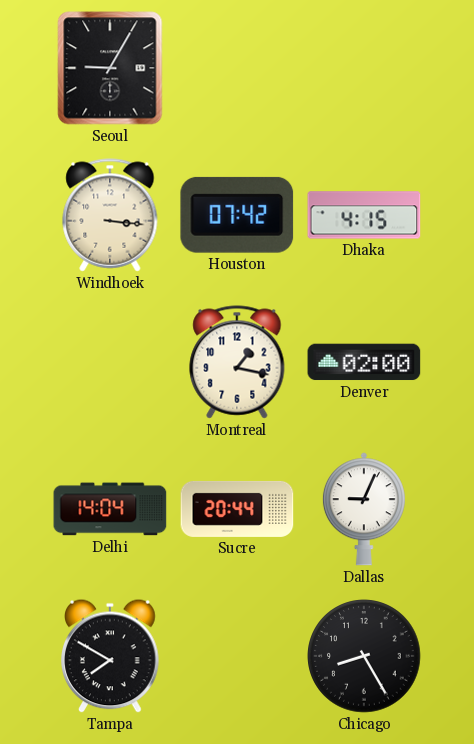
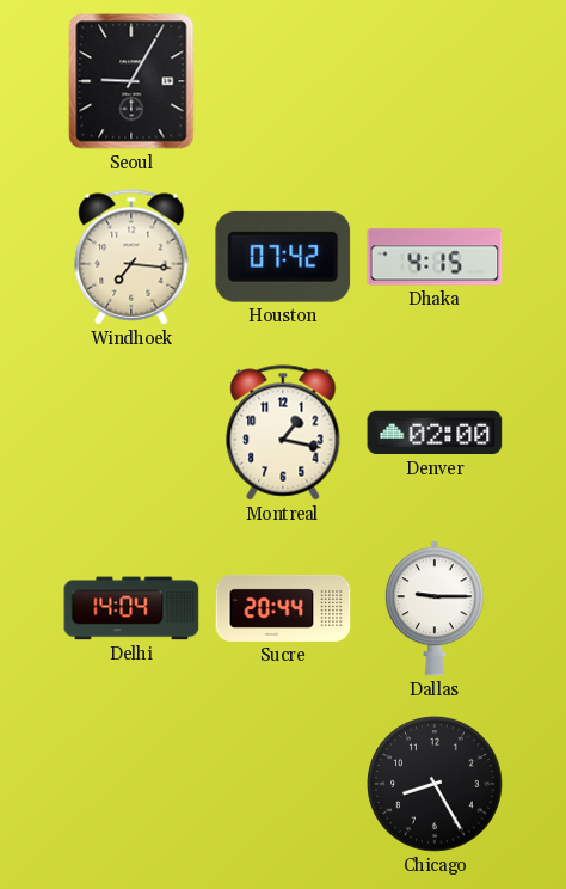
Windhoek: 3:16 -> 7:16
Dallas: 9:04 -> 9:15
Tampa: 7:50 -> none
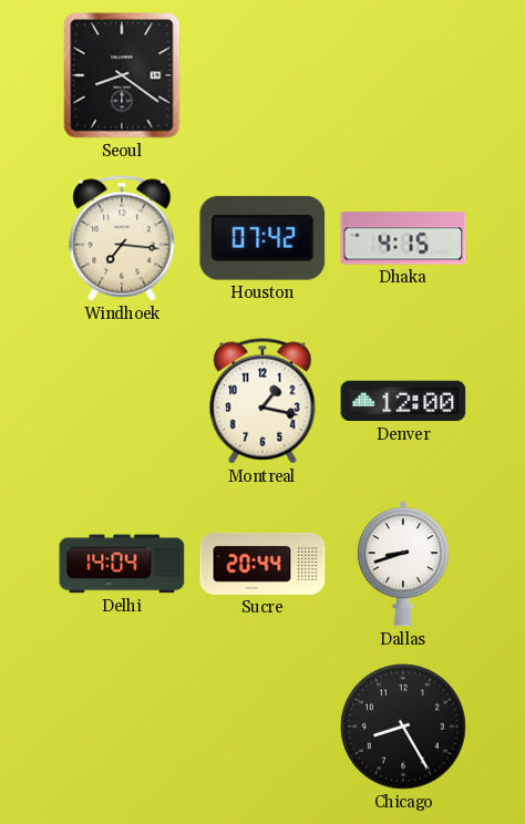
Seoul: 9:05 -> 8:21
Denver: 02:00 -> 12:00
Dallas: 9:15 -> 8:42
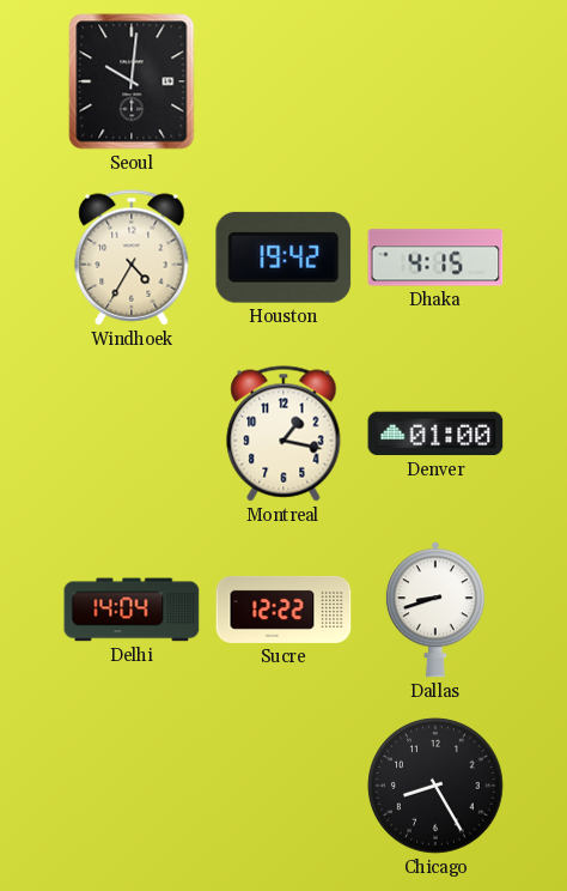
Seoul: 8:21 -> 10:01
Windhoek: 7:16 -> 4:35
Houston: 07:42 -> 19:42
Denver: 12:00 -> 01:00
Sucre: 20:44 -> 12:22
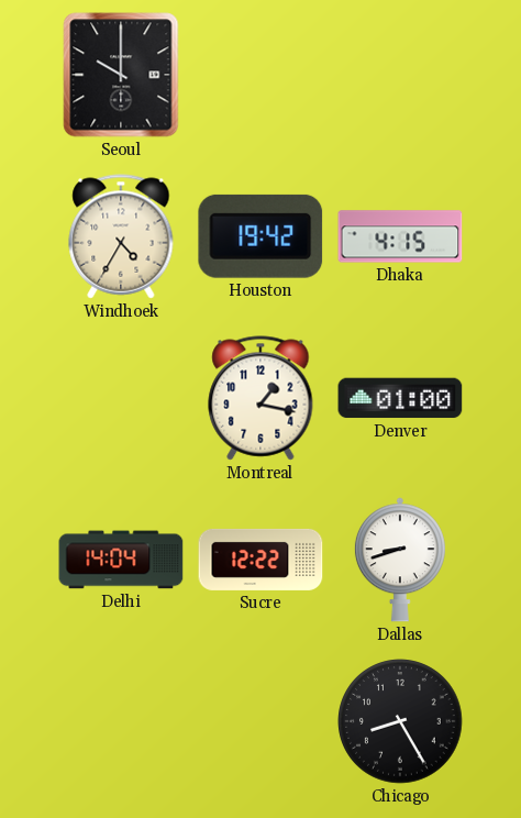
Seoul: 10:01 -> 10:00
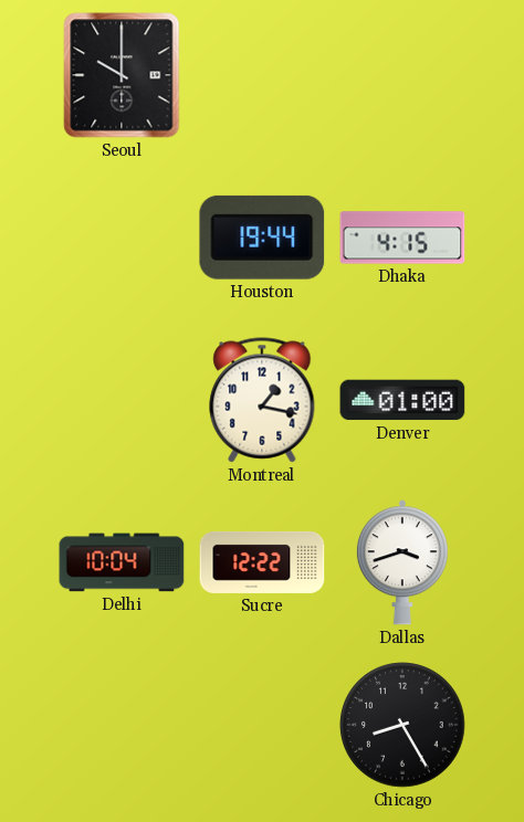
Windhoek: 4:35 -> none
Houston: 19:42 -> 19:44
Delhi: 14:04 -> 10:04
Dallas: 8:42 -> 3:42
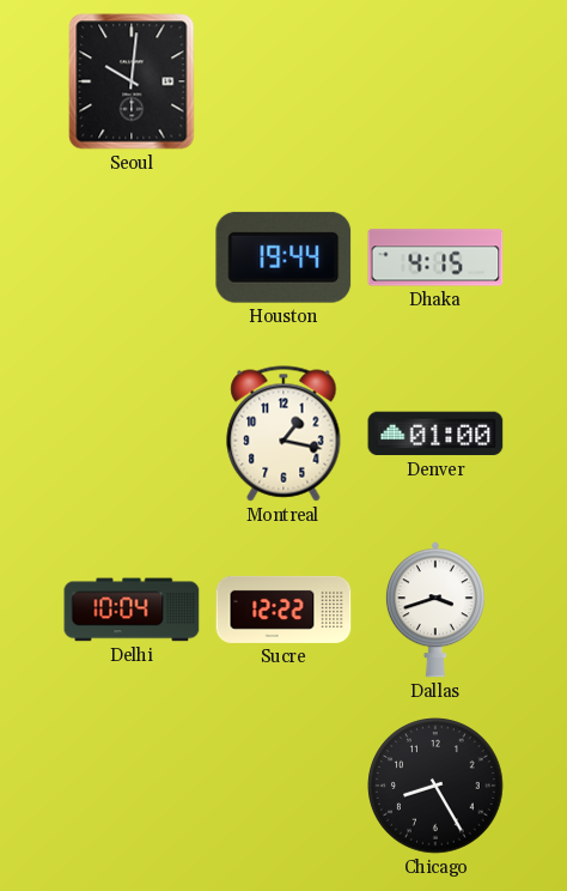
Seoul: 10:00 -> 10:01
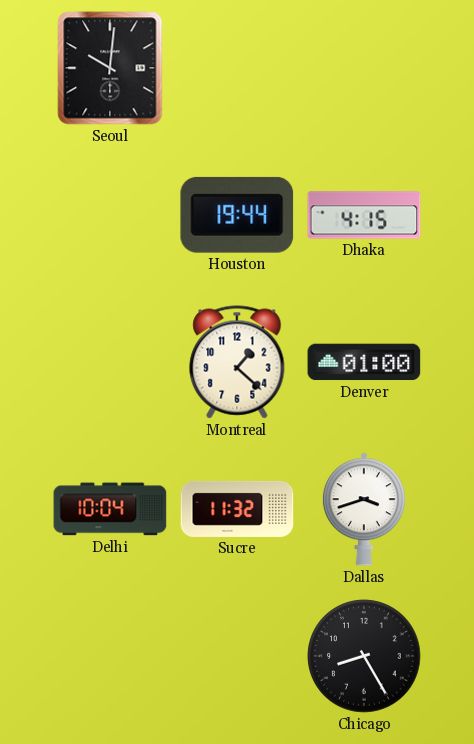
Montreal: 1:17 -> 1:22
Sucre: 12:22 -> 11:32
